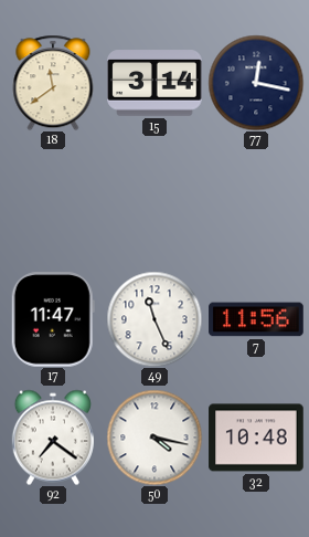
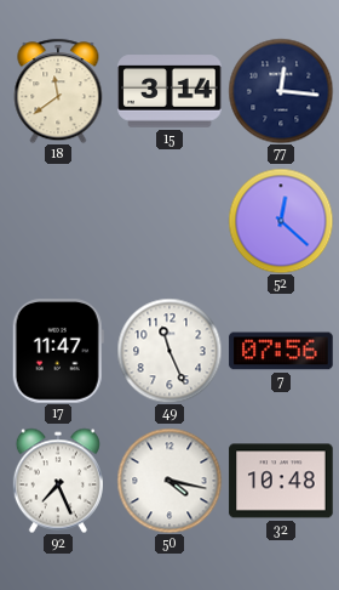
77: 12:17 -> 12:16
52: none -> 12:22
7: 11:56 -> 07:56
92: 7:21 -> 7:26
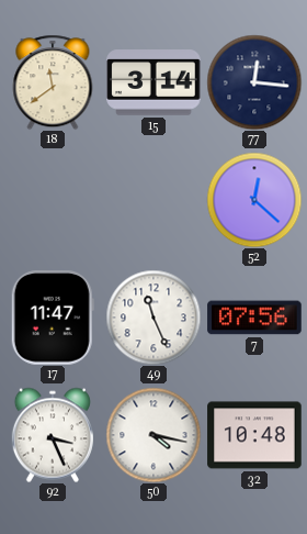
92: 7:26 -> 3:26
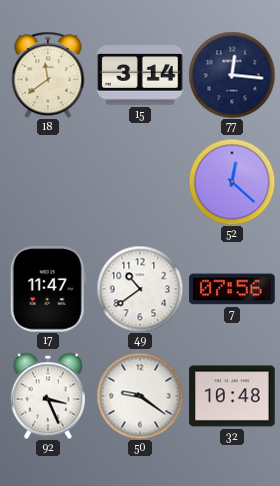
49: 11:26 -> 10:39
50: 4:17 -> 9:21
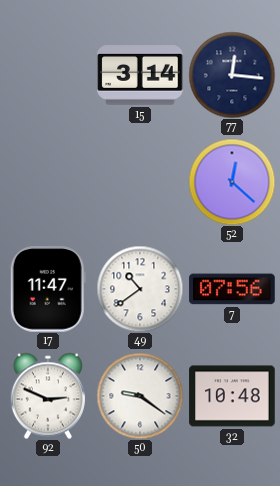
18: 11:39 -> none
92: 3:26 -> 2:49
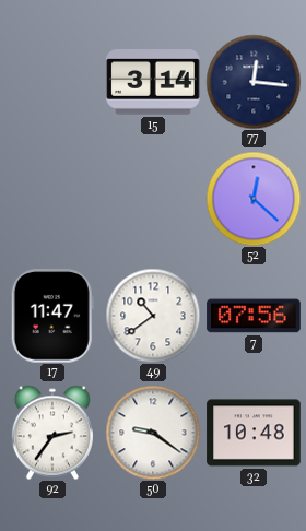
92: 2:49 -> 2:36
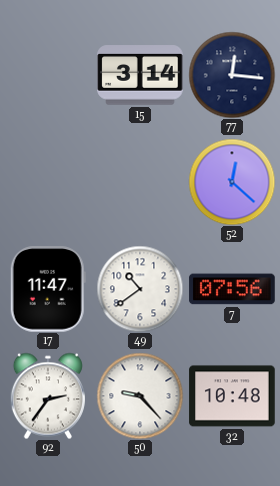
50: 9:21 -> 9:23
